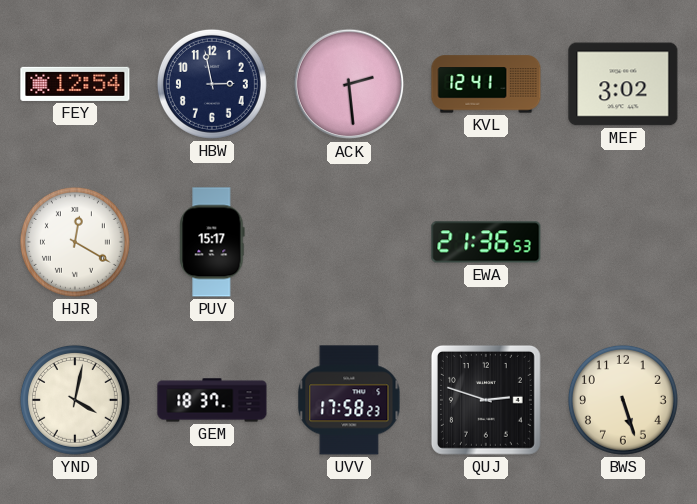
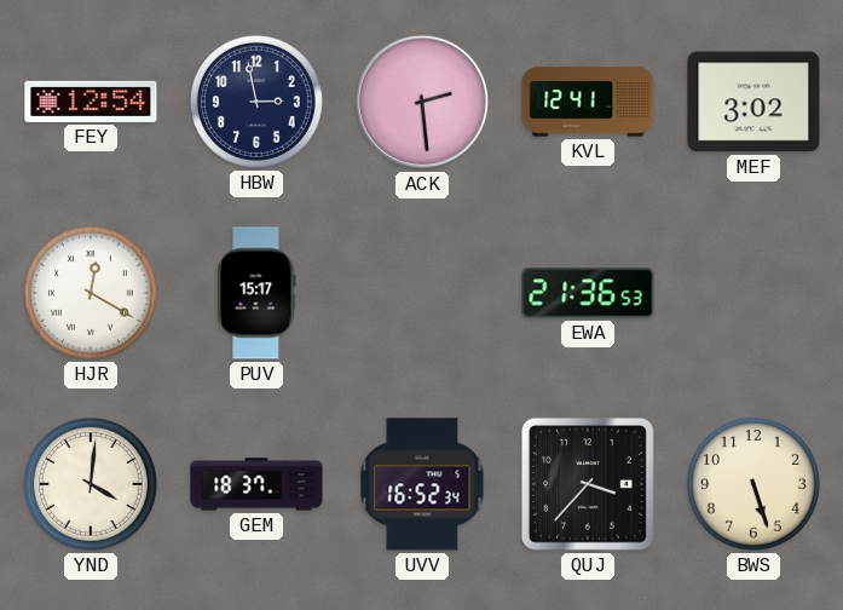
YND: 4:02 -> 4:01
UVV: 17:58 -> 16:52
QUJ: 2:48 -> 3:37
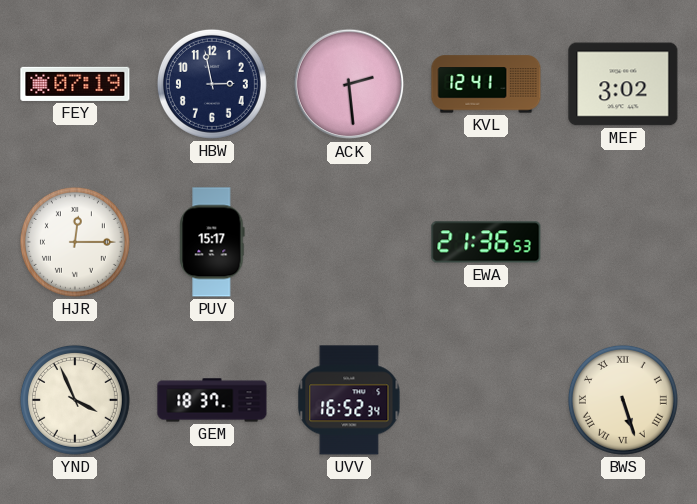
FEY: 12:54 -> 07:19
HJR: 12:20 -> 12:15
YND: 4:01 -> 3:56
QUJ: 3:37 -> none
BWS numerals: Arabic -> Roman
